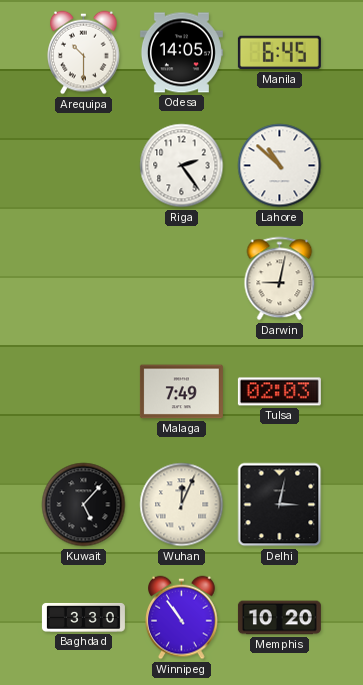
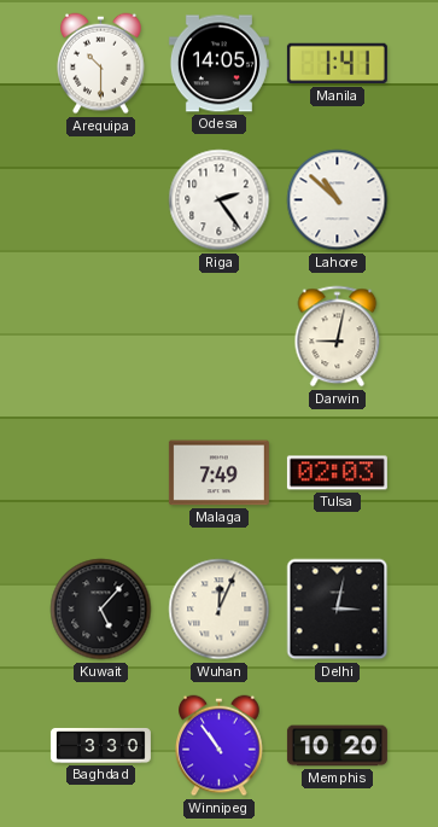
Manila: 6:45 -> 1:41
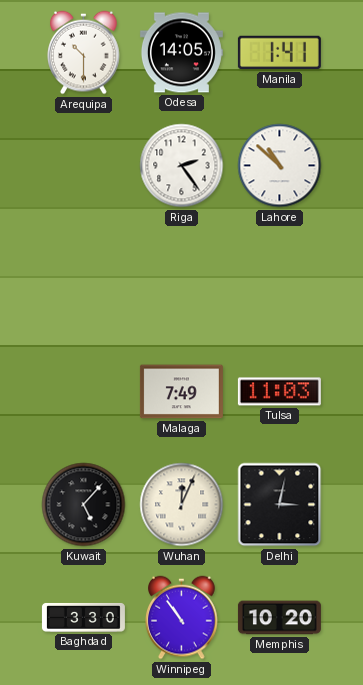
Darwin: 9:02 -> none
Tulsa: 02:03 -> 11:03
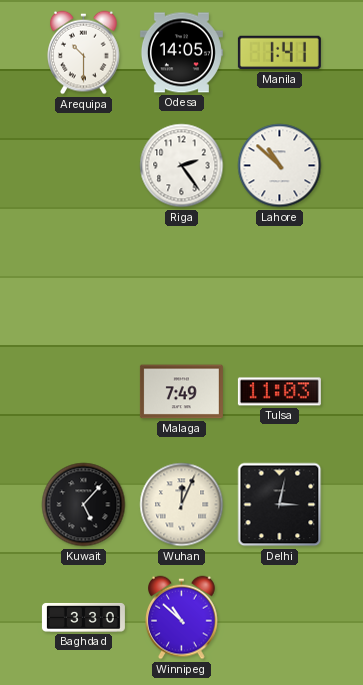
Winnipeg: 10:54 -> 10:52
Memphis: 10:20 -> none
